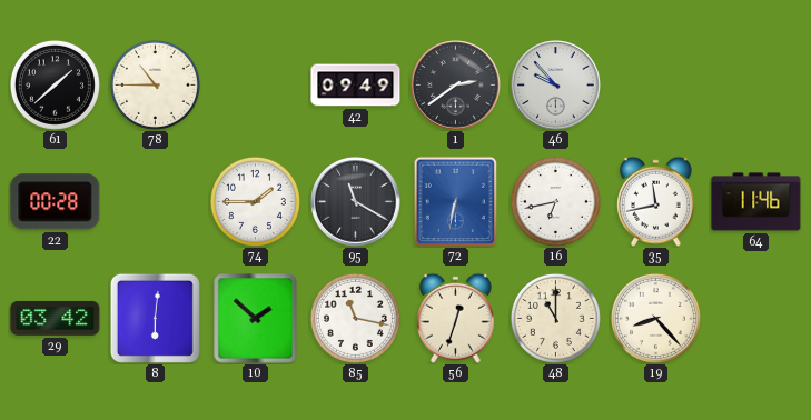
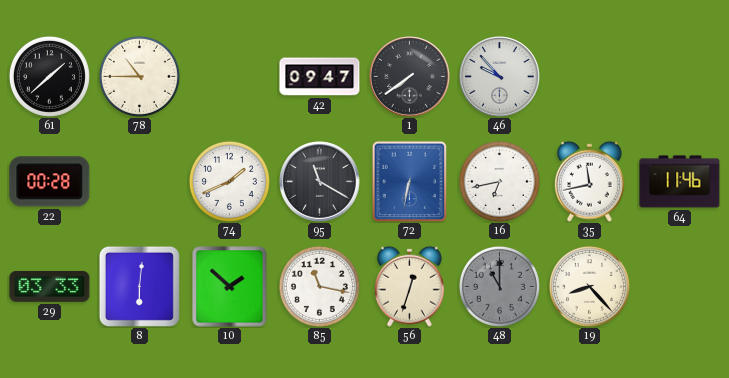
42: 09:49 -> 09:47
1: 2:39 -> 7:39
74: 1:45 -> 1:41
29: 03:42 -> 03:33
48 dial: cream -> grey
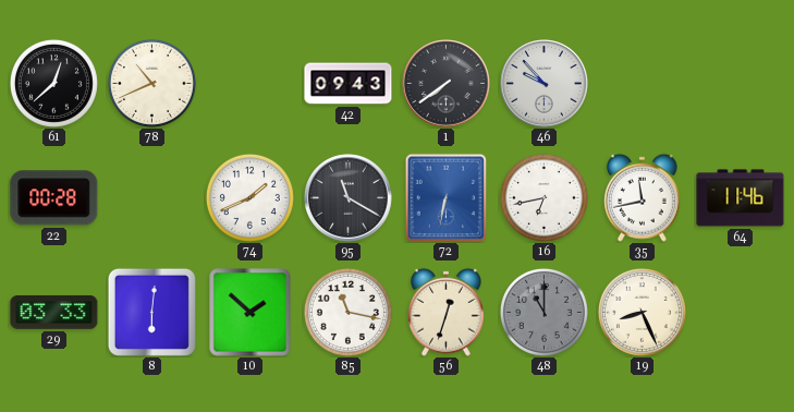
61: 1:38 -> 12:38
78: 10:45 -> 10:41
42: 09:47 -> 09:43
19: 8:23 -> 8:26
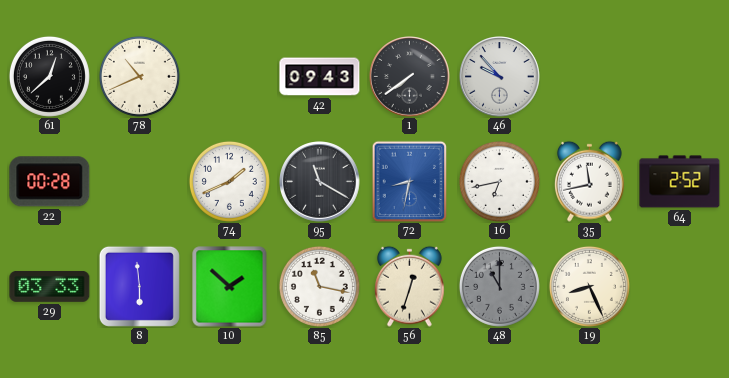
72: 6:32 -> 8:32
64: 11:46 -> 2:52
8: 6:01 -> 5:59
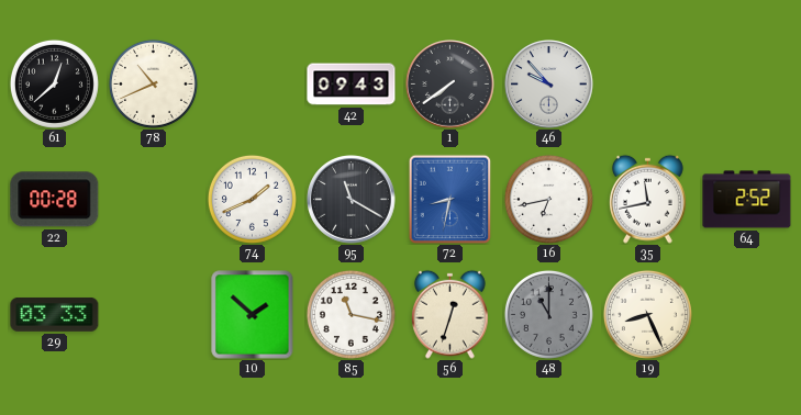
8: 5:59 -> none
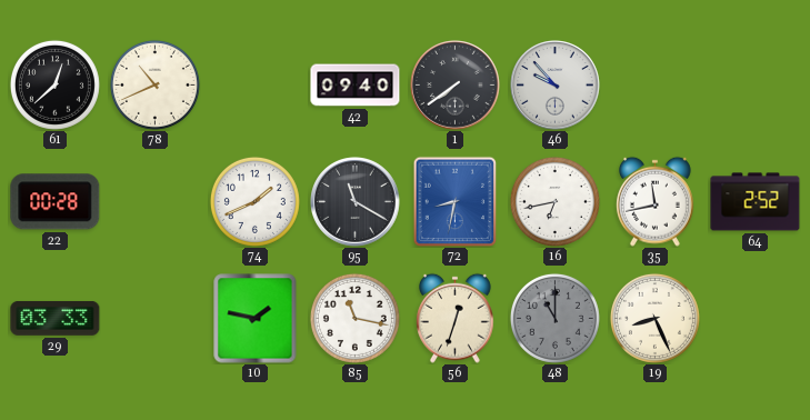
42: 09:43 -> 09:40
10: 1:52 -> 1:47
